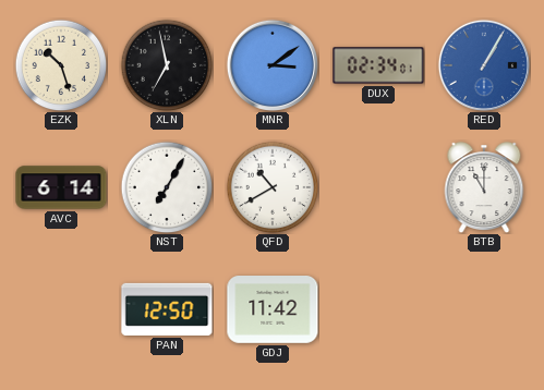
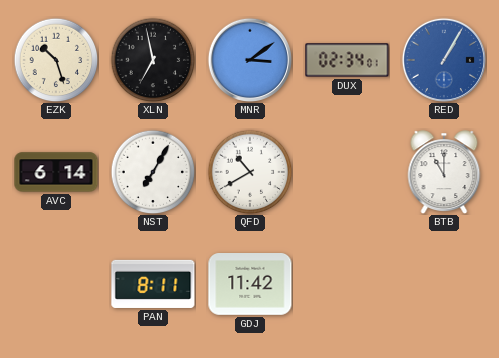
PAN: 12:50 -> 8:11
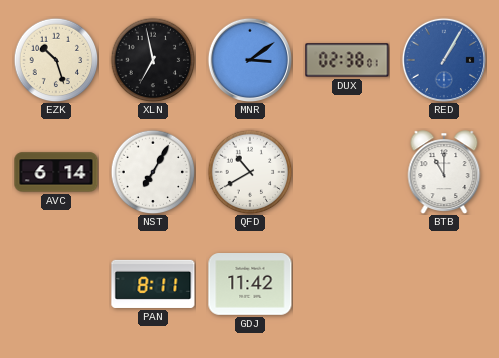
DUX: 02:34 -> 02:38
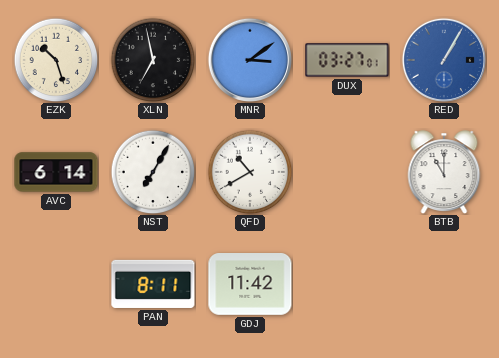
DUX: 02:38 -> 03:27
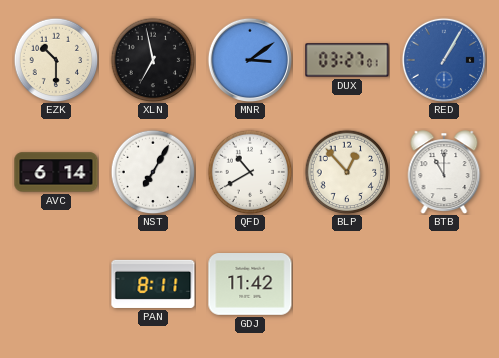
EZK: 10:27 -> 10:30
BLP: none -> 12:53
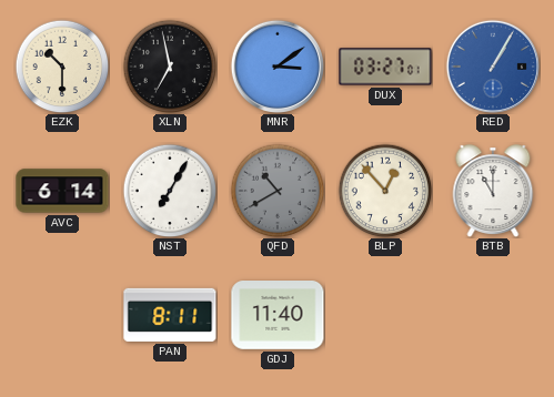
QFD dial: white -> grey
GDJ: 11:42 -> 11:40
